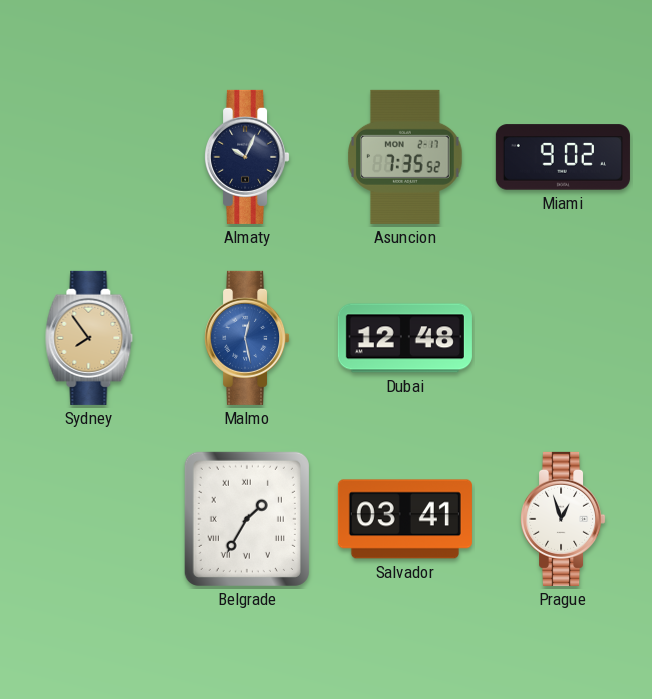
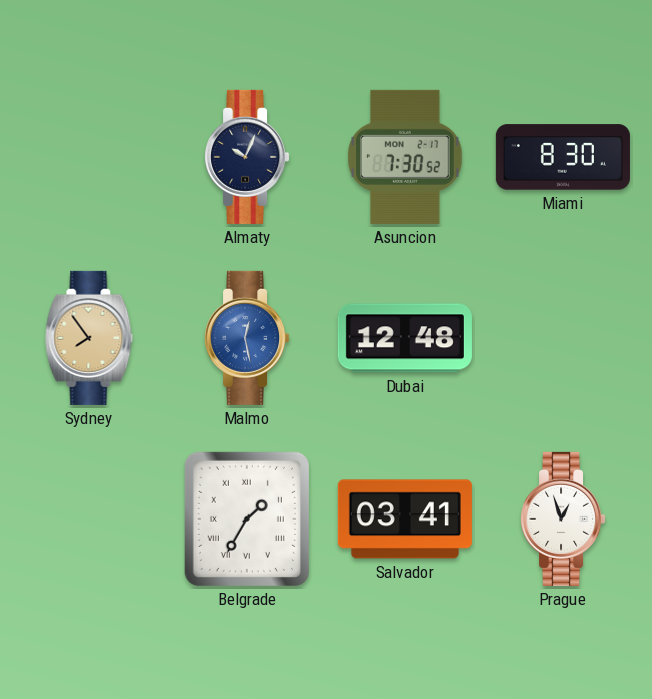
Asuncion: 7:35 -> 7:30
Miami: 9:02 -> 8:30
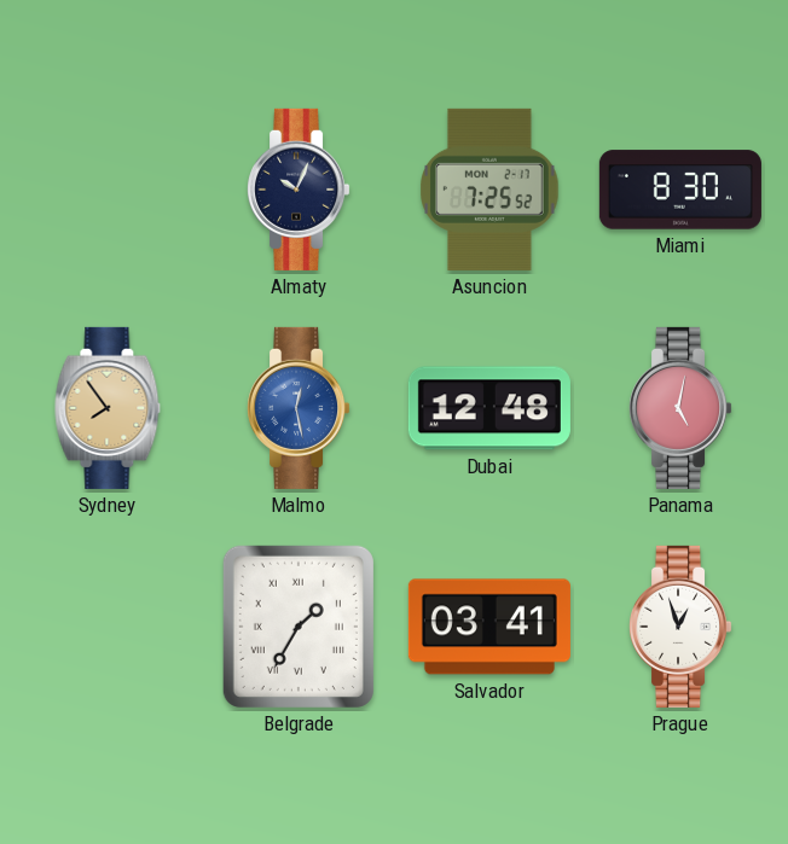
Asuncion: 7:30 -> 7:25
Panama: none -> 5:02
